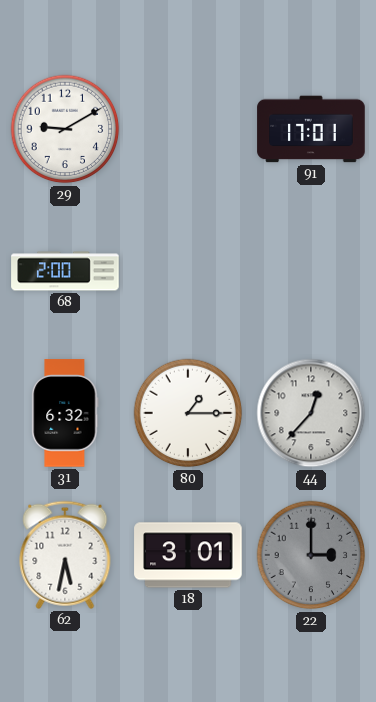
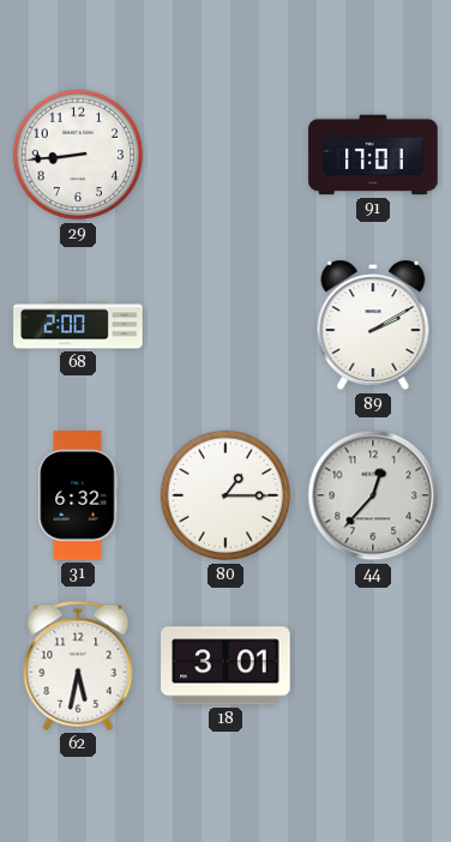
29: 9:10 -> 8:44
89: none -> 2:10
22: 3:00 -> none
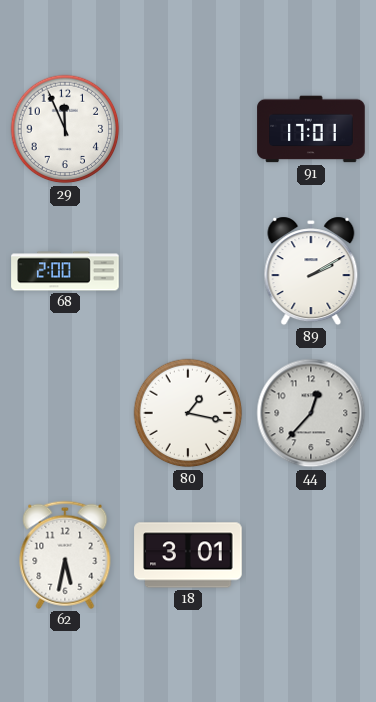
29: 8:44 -> 11:56
31: 6:32 -> none
80: 1:15 -> 1:17
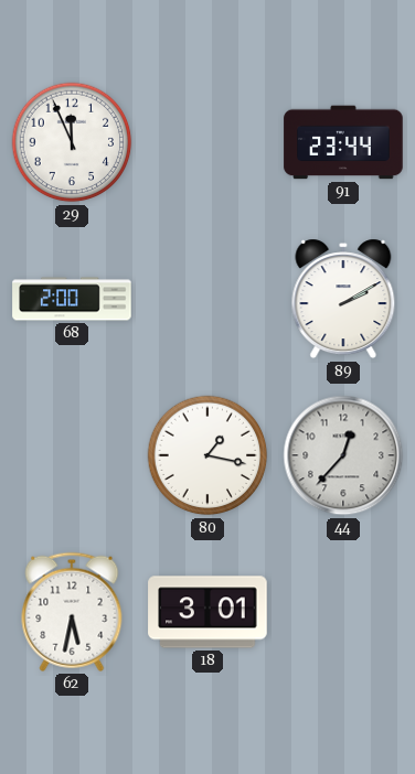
91: 17:01 -> 23:44
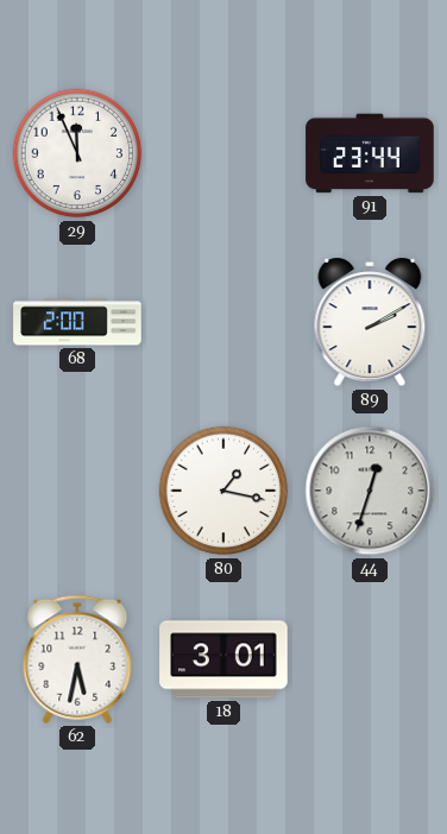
44: 12:37 -> 12:33
